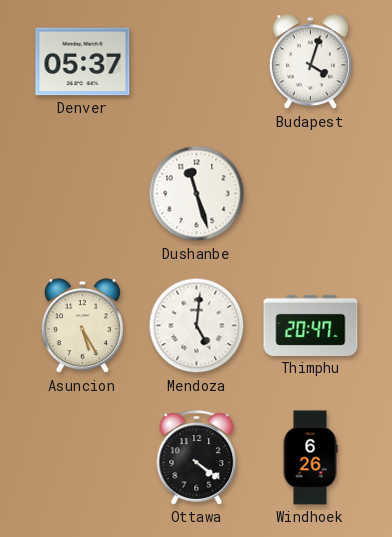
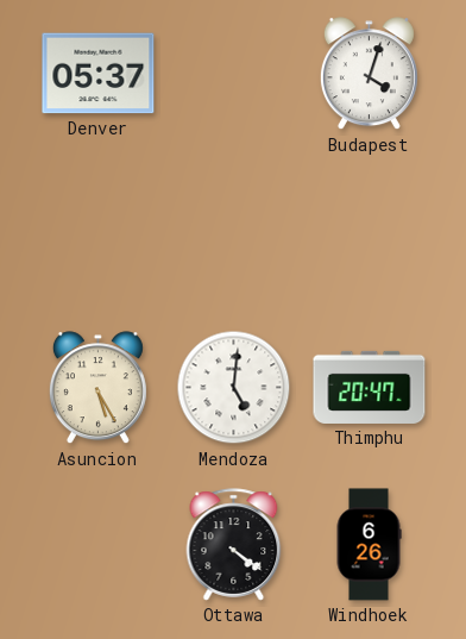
Dushanbe: 11:27 -> none
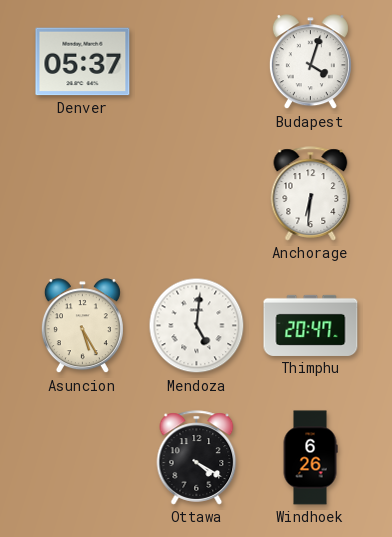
Anchorage: none -> 6:31
Ottawa: 4:21 -> 4:20
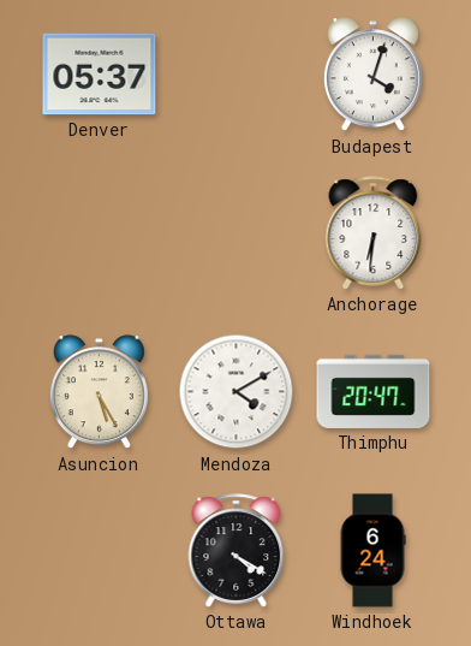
Mendoza: 5:01 -> 4:10
Windhoek: 6:26 -> 6:24
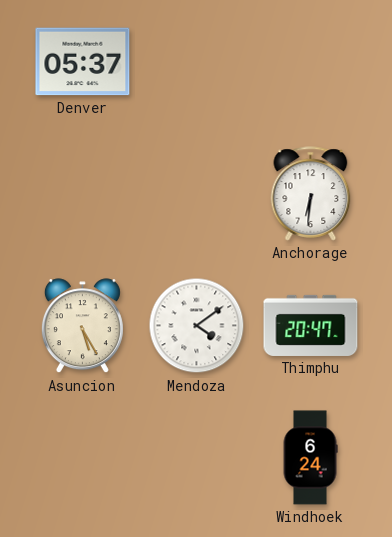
Budapest: 4:03 -> none
Mendoza: 4:10 -> 4:09
Ottawa: 4:20 -> none
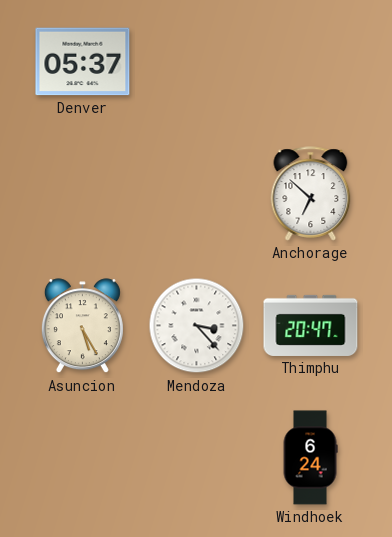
Anchorage: 6:31 -> 6:52
Mendoza: 4:09 -> 3:23
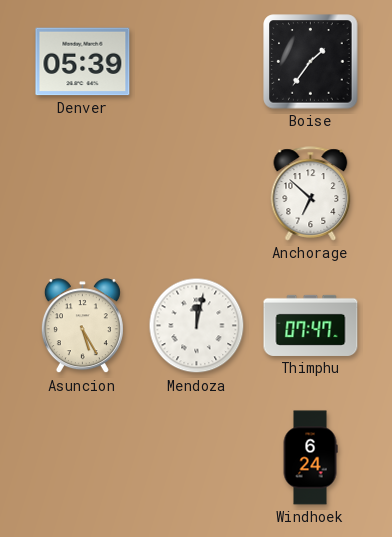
Denver: 05:37 -> 05:39
Boise: none -> 1:36
Mendoza: 3:23 -> 12:02
Thimphu: 20:47 -> 07:47
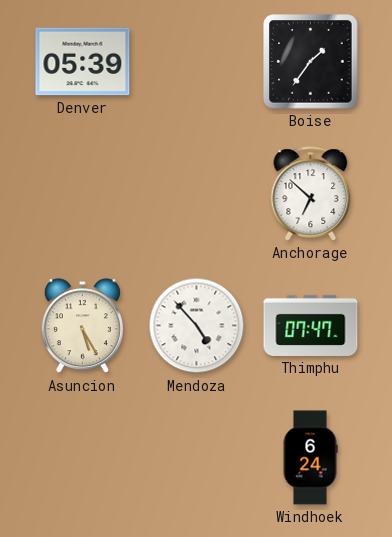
Mendoza: 12:02 -> 4:53
